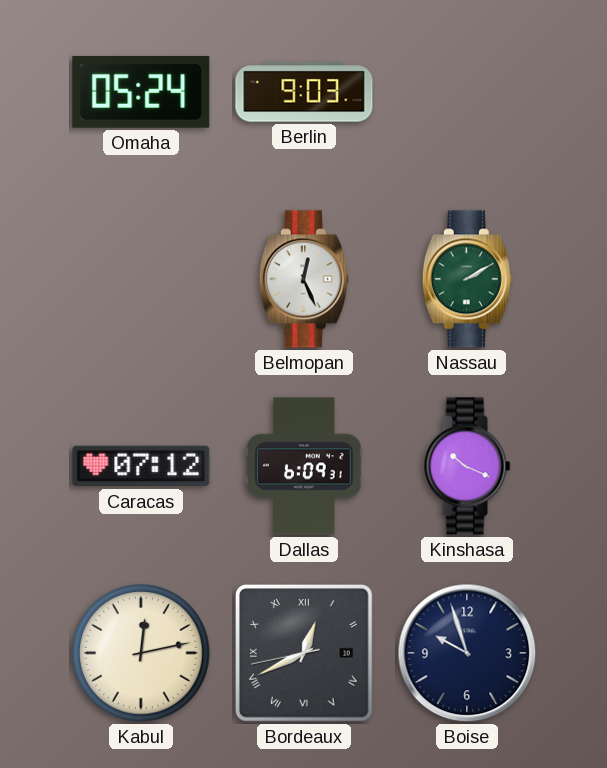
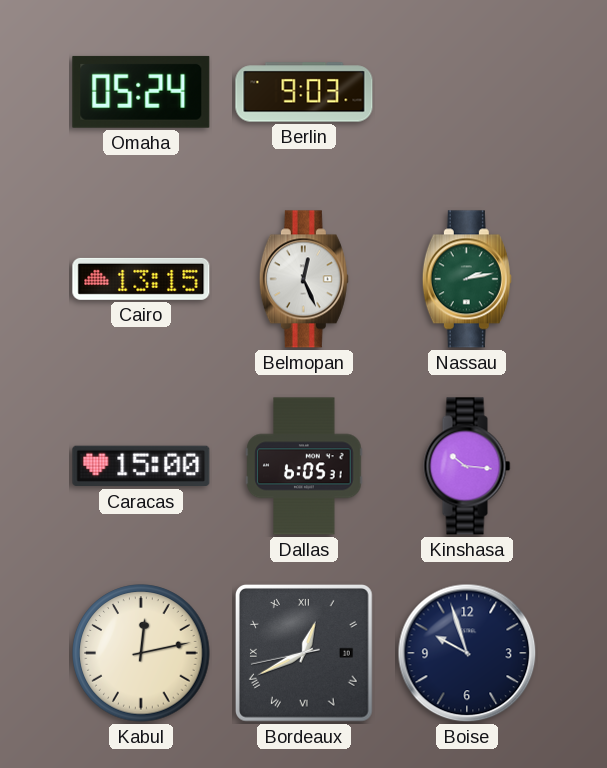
Cairo: none -> 13:15
Nassau: 2:10 -> 2:13
Caracas: 07:12 -> 15:00
Dallas: 6:09 -> 6:05
Kinshasa: 10:19 -> 10:16
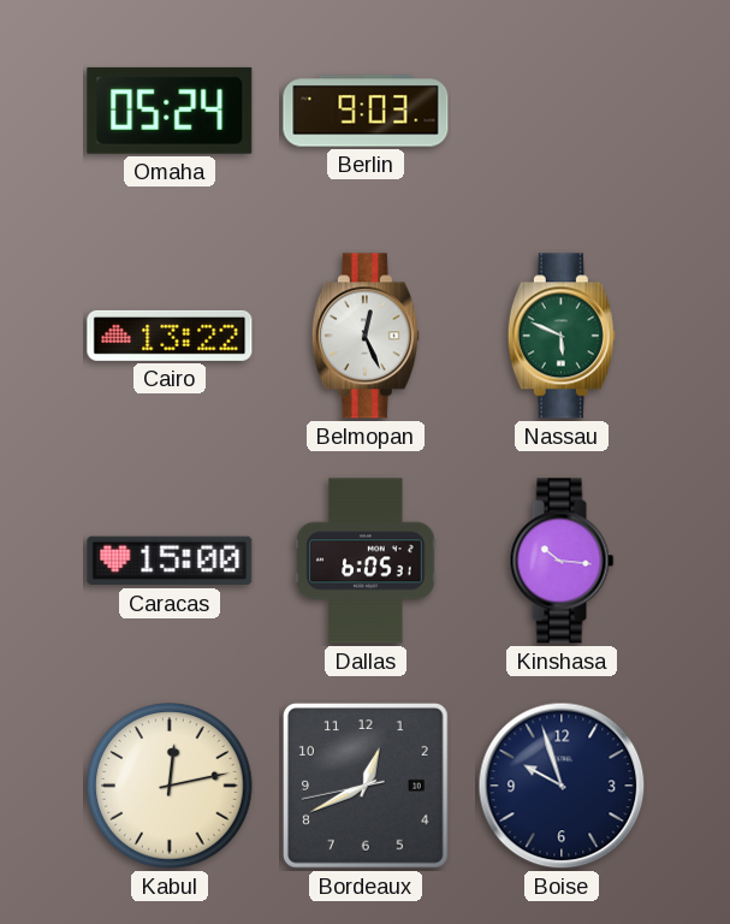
Cairo: 13:15 -> 13:22
Nassau: 2:13 -> 5:49
Bordeaux numerals: Roman -> Arabic
